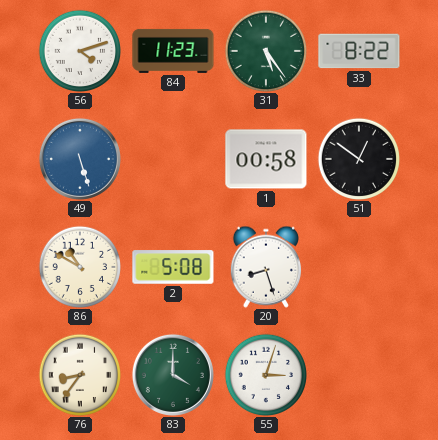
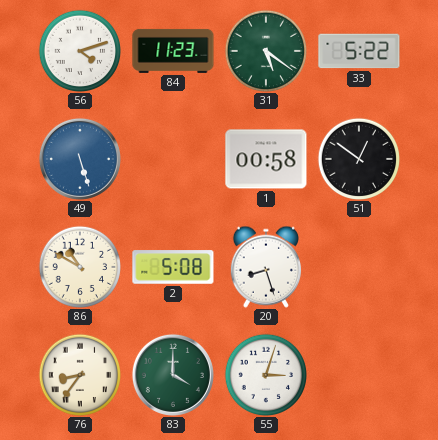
31: 5:24 -> 5:21
33: 8:22 -> 5:22
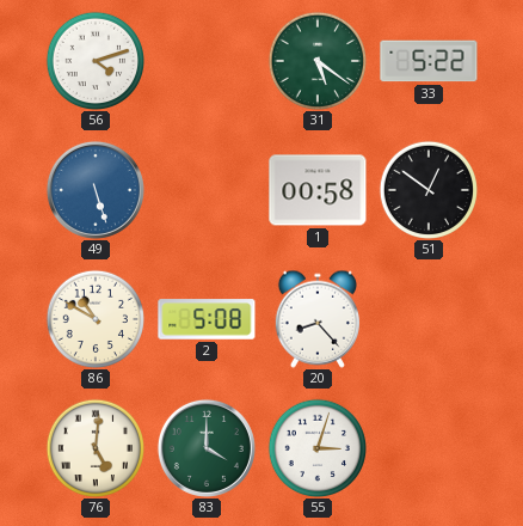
84: 11:23 -> none
20: 8:27 -> 8:23
76: 8:36 -> 5:01
